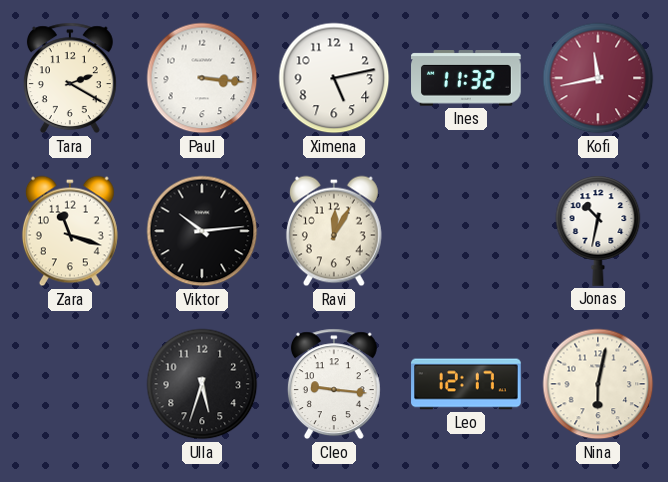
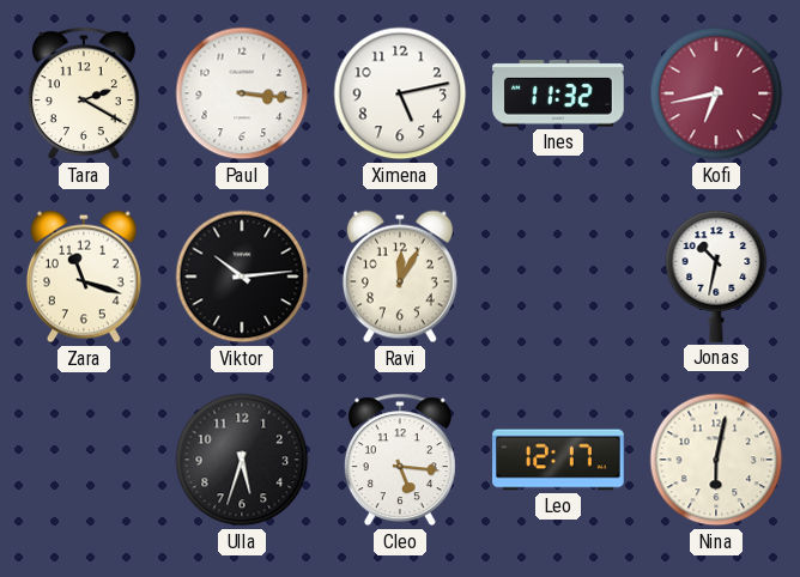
Kofi: 11:43 -> 6:43
Cleo: 9:16 -> 5:16
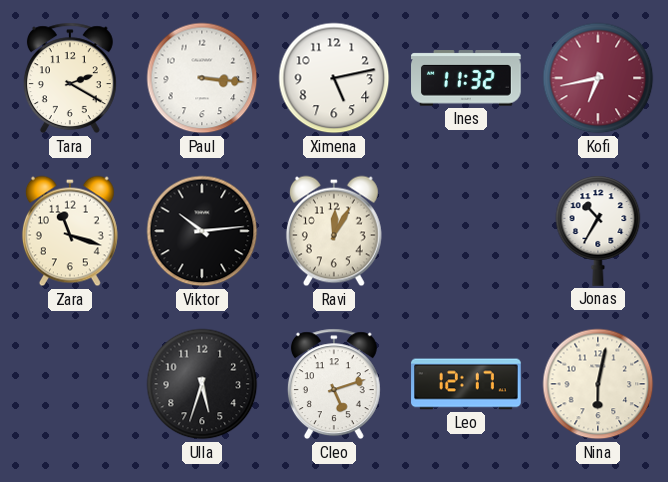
Jonas: 10:32 -> 10:35
Cleo: 5:16 -> 5:12
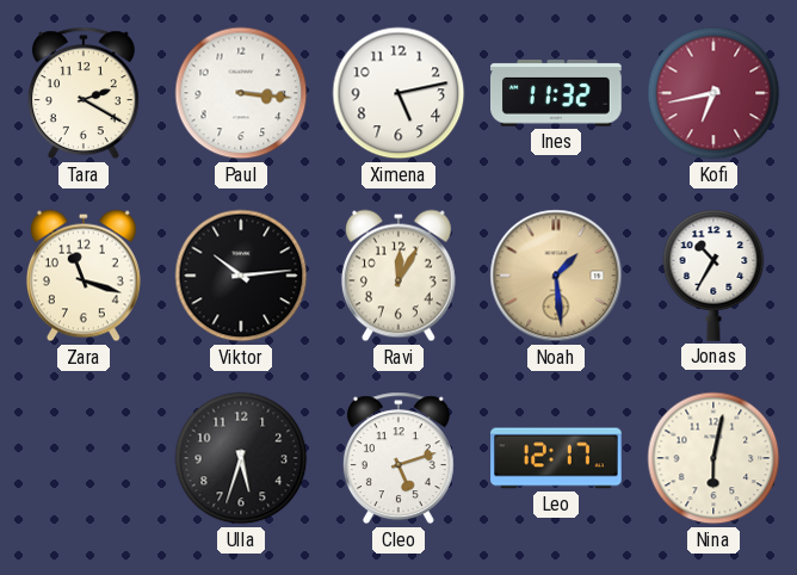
Noah: none -> 1:29
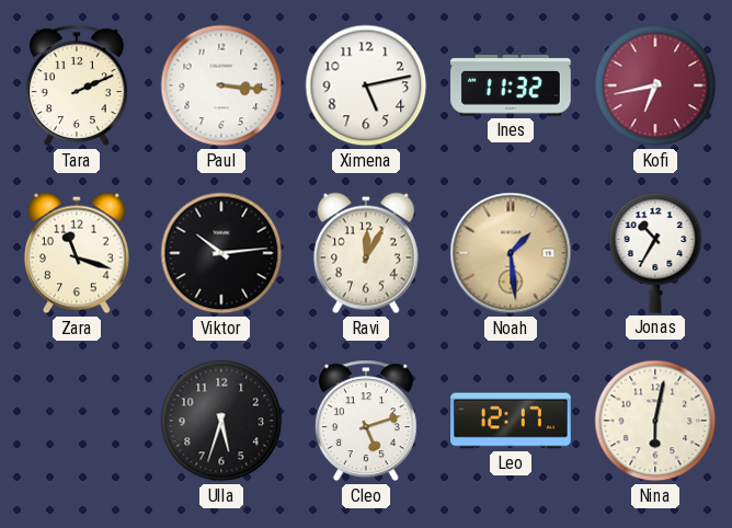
Tara: 2:20 -> 2:11
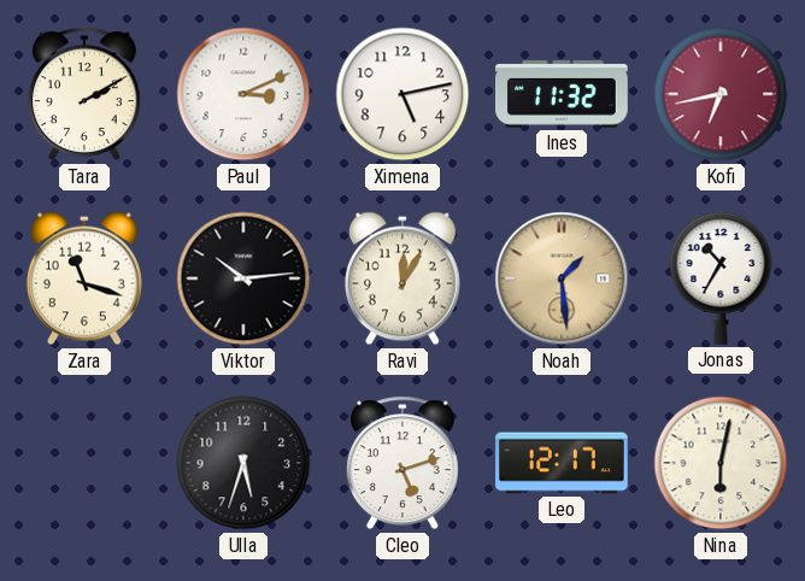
Tara: 2:11 -> 2:10
Paul: 3:16 -> 3:11
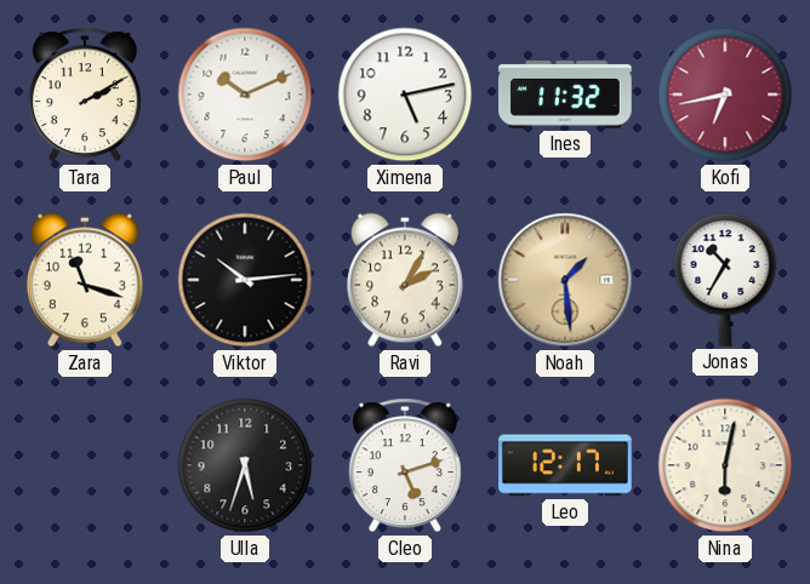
Paul: 3:11 -> 10:11
Ravi: 12:05 -> 2:05
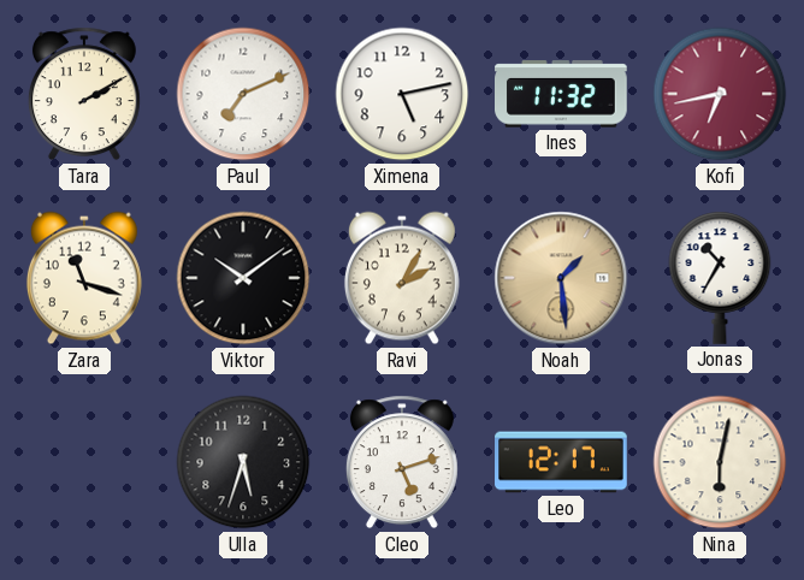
Paul: 10:11 -> 7:11
Viktor: 10:14 -> 10:09
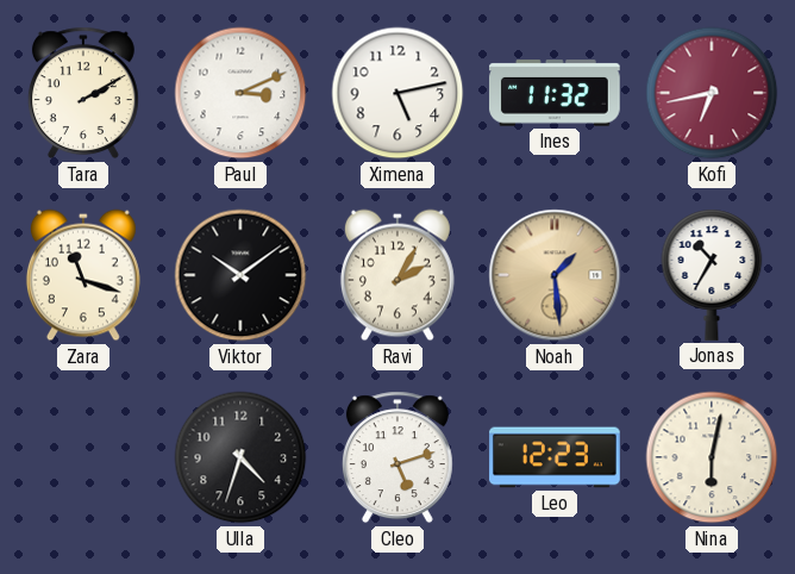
Paul: 7:11 -> 3:11
Ulla: 5:33 -> 4:33
Leo: 12:17 -> 12:23
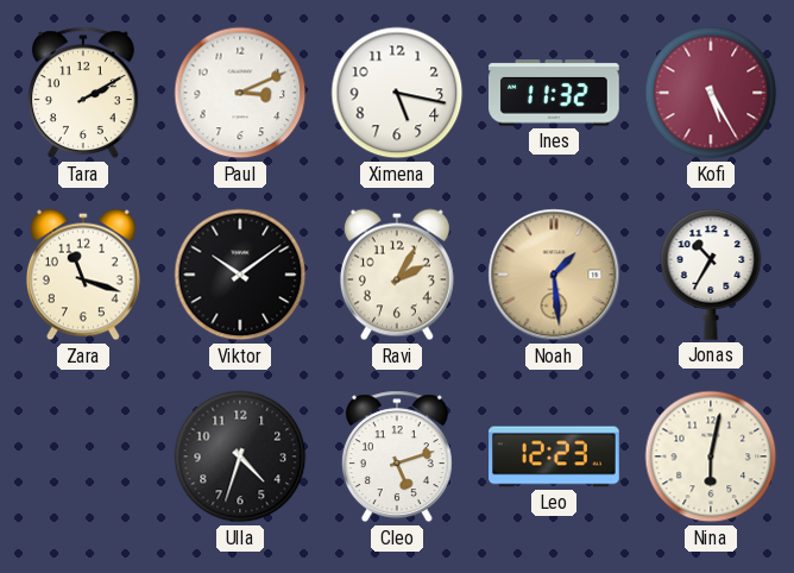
Ximena: 5:13 -> 5:17
Kofi: 6:43 -> 5:25
